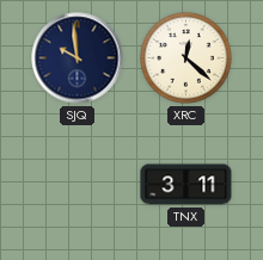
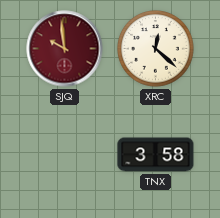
SJQ dial: navy -> burgundy
TNX: 3:11 -> 3:58
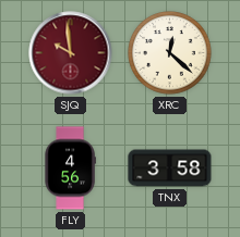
FLY: none -> 4:56
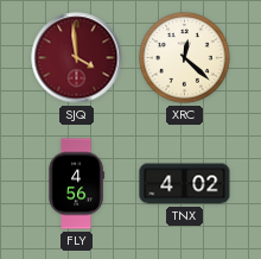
SJQ: 9:59 -> 3:59
TNX: 3:58 -> 4:02
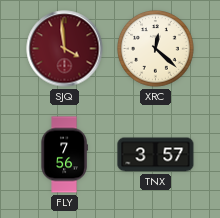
FLY: 4:56 -> 7:56
TNX: 4:02 -> 3:57
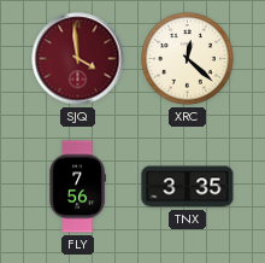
TNX: 3:57 -> 3:35
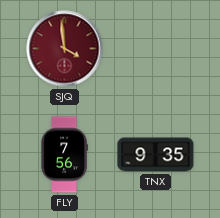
XRC: 12:22 -> none
TNX: 3:35 -> 9:35
